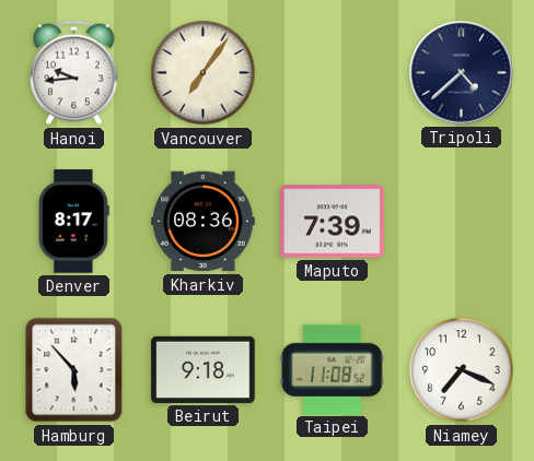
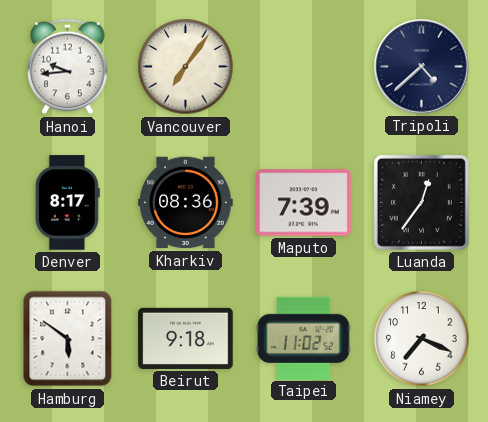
Luanda: none -> 12:36
Hamburg: 5:53 -> 5:51
Taipei: 11:08 -> 11:02
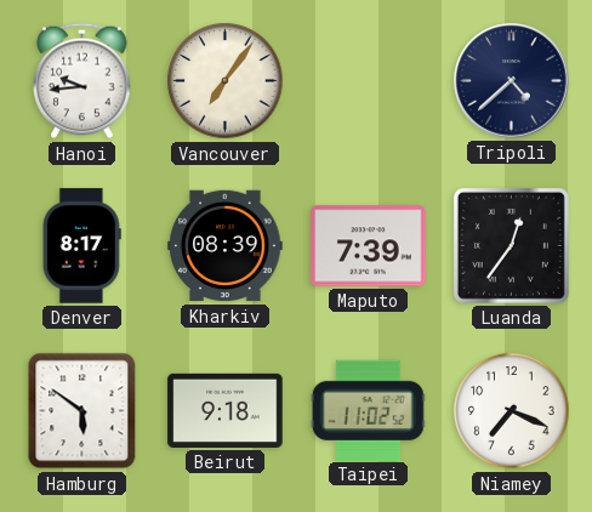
Kharkiv: 08:36 -> 08:39
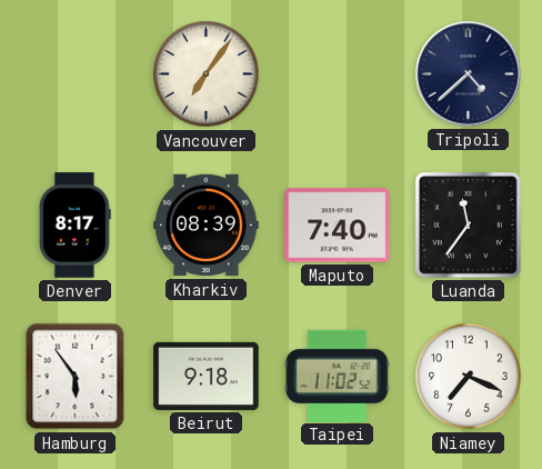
Hanoi: 9:44 -> none
Maputo: 7:39 -> 7:40
Luanda: 12:36 -> 11:36
Hamburg: 5:51 -> 5:54
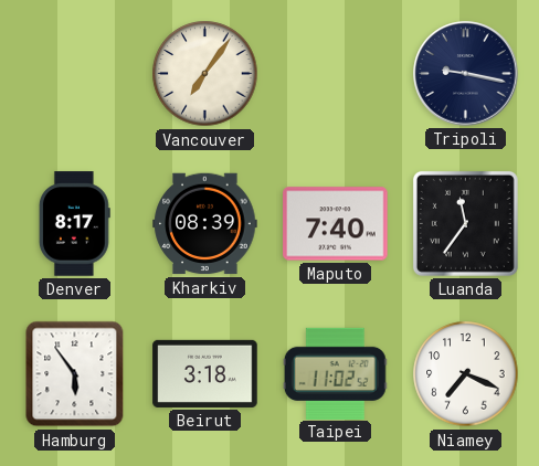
Tripoli: 4:38 -> 9:17
Beirut: 9:18 -> 3:18
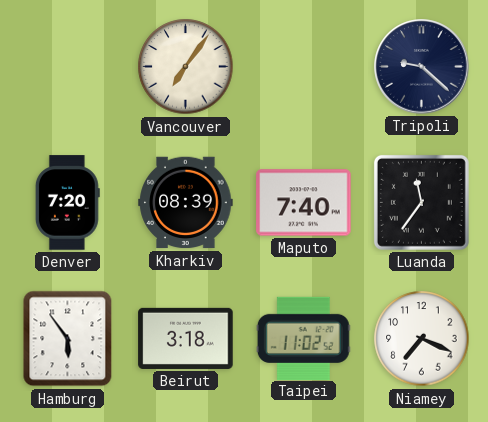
Tripoli: 9:17 -> 9:22
Denver: 8:17 -> 7:20
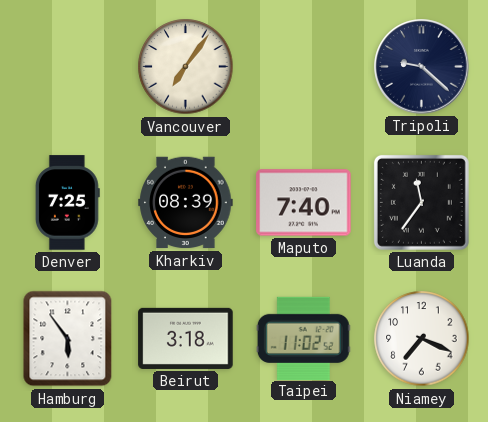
Denver: 7:20 -> 7:25
